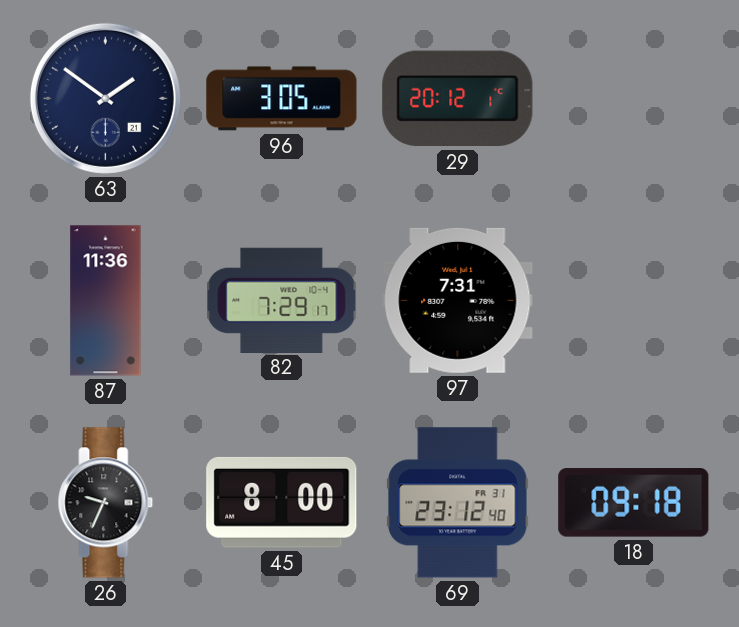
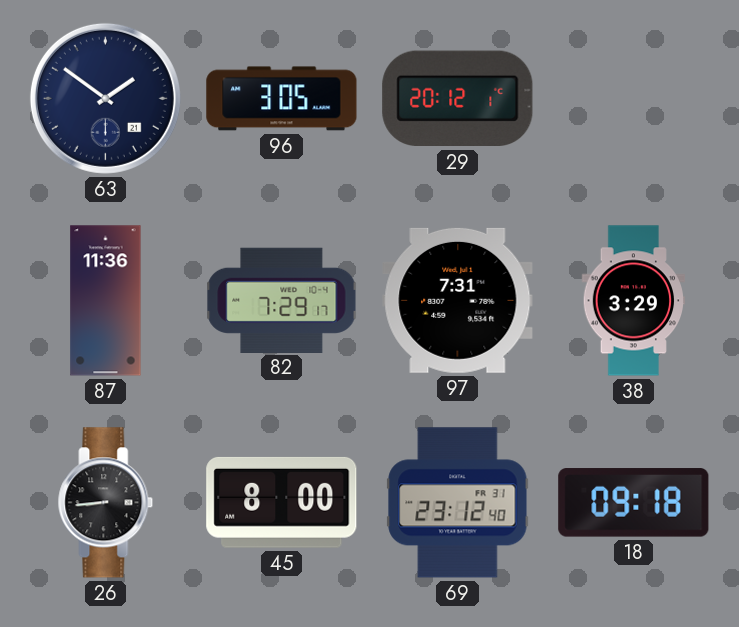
38: none -> 3:29
26: 9:34 -> 8:44
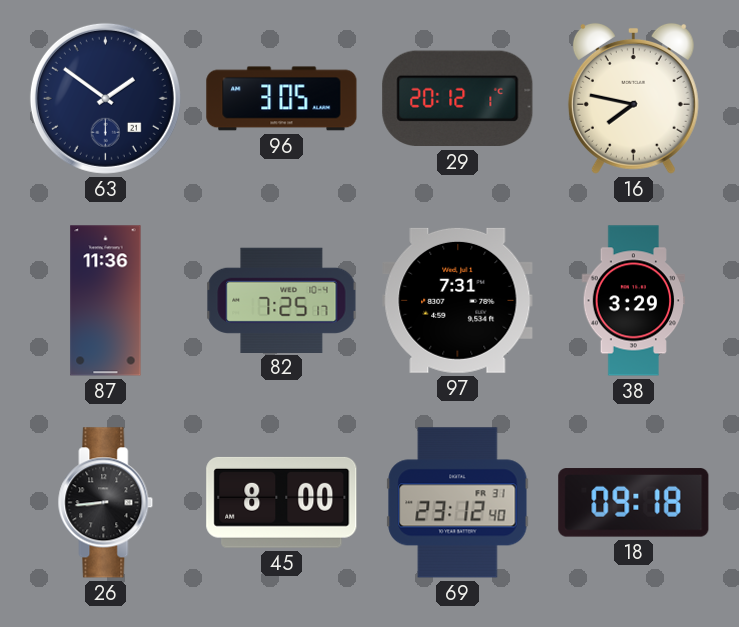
16: none -> 7:47
82: 7:29 -> 7:25
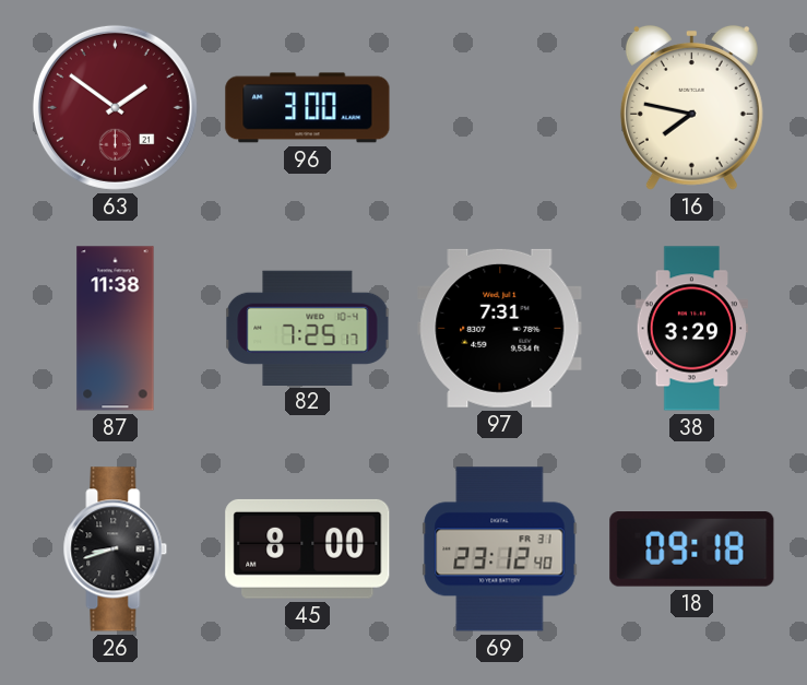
63 dial: navy -> burgundy
96: 3:05 -> 3:00
29: 20:12 -> none
87: 11:36 -> 11:38
26: 8:44 -> 8:42
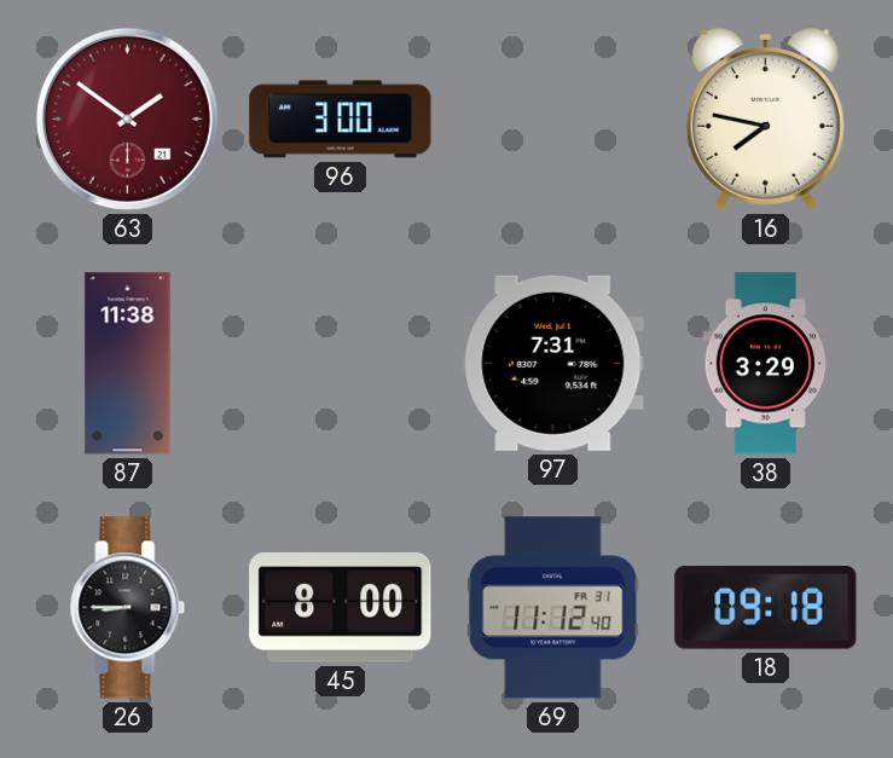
82: 7:25 -> none
26: 8:42 -> 8:45
69: 23:12 -> 11:12
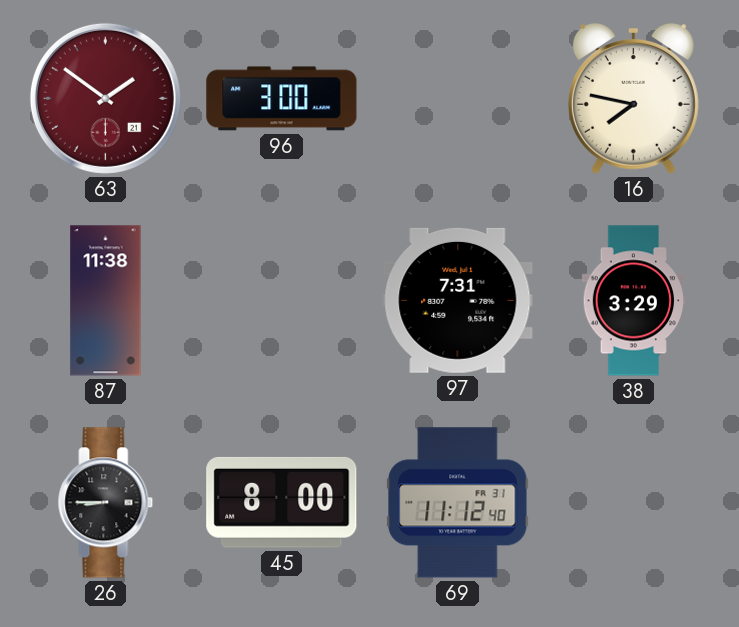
18: 09:18 -> none
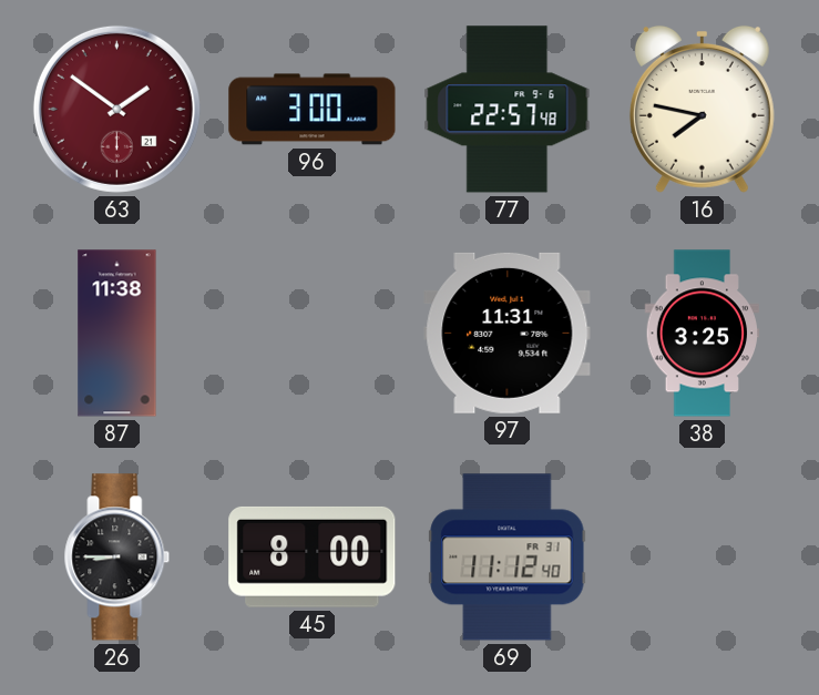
77: none -> 22:57
97: 7:31 -> 11:31
38: 3:29 -> 3:25
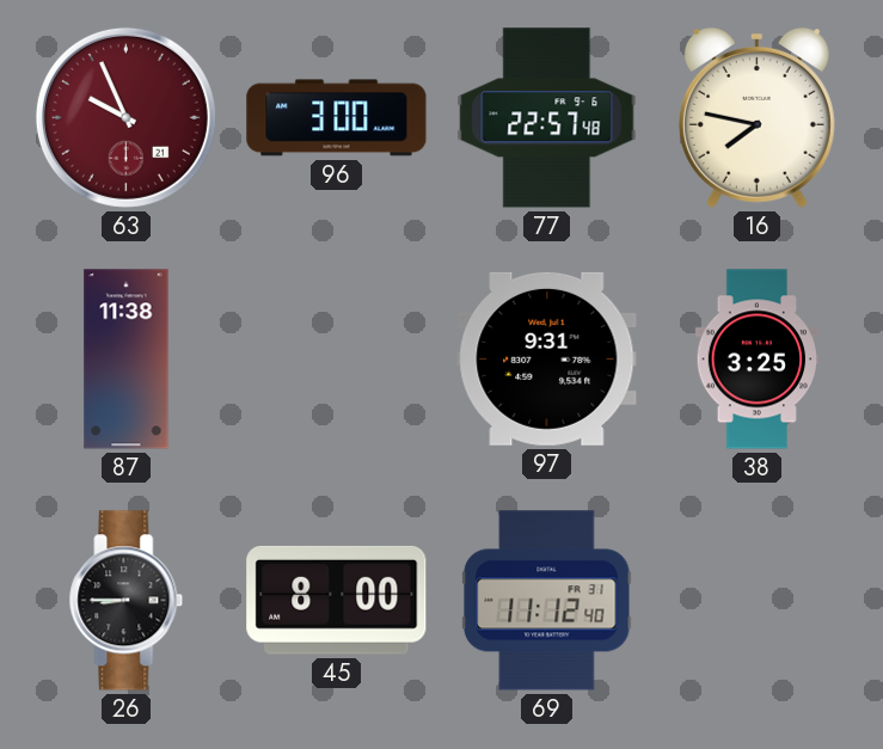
63: 1:51 -> 9:56
97: 11:31 -> 9:31
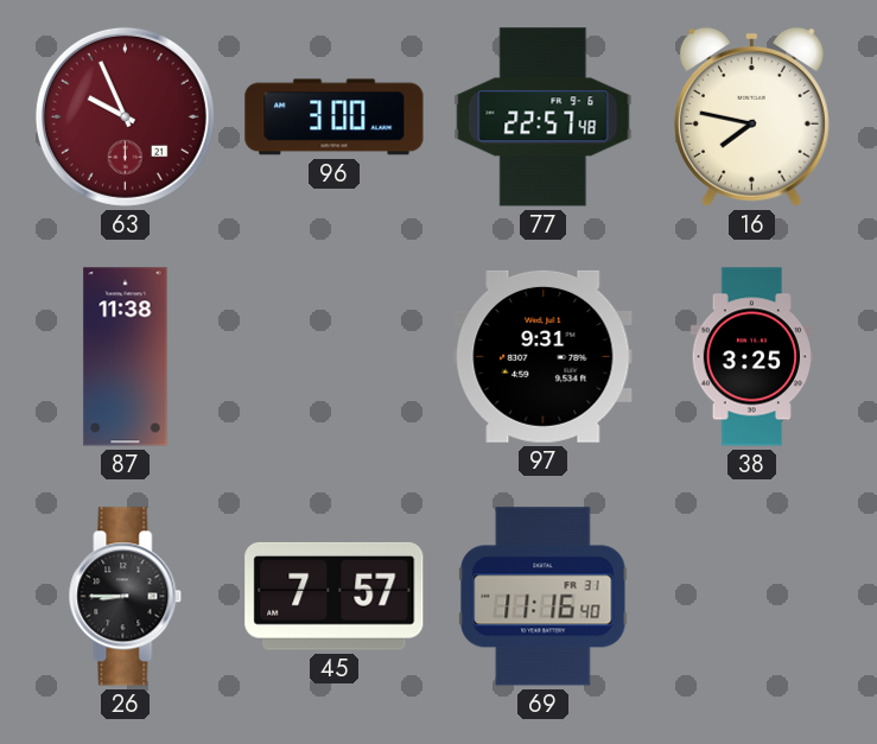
45: 8:00 -> 7:57
69: 11:12 -> 11:16
